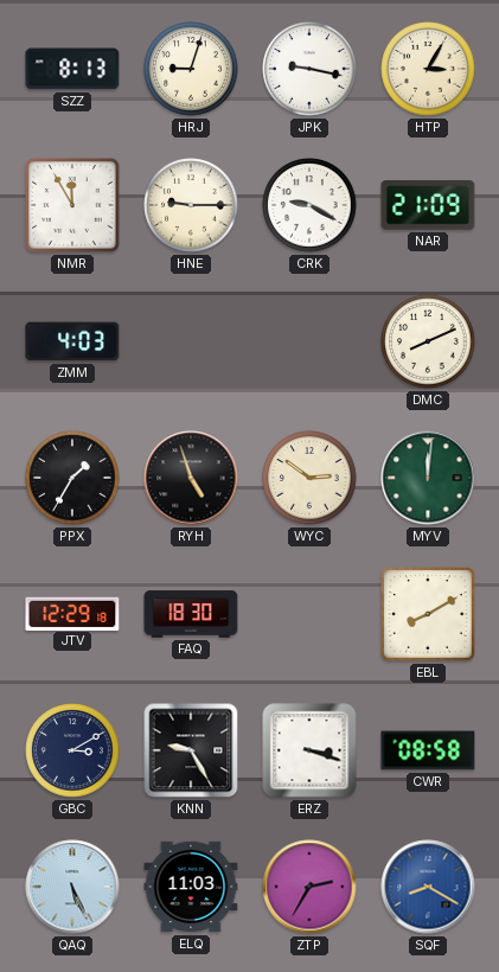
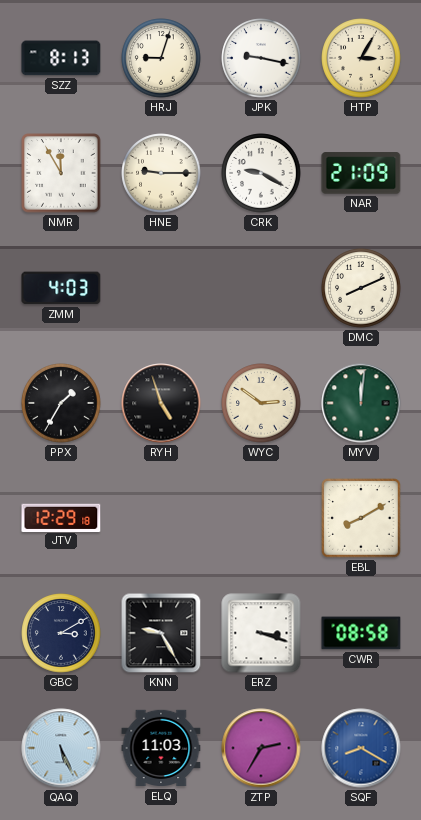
FAQ: 18:30 -> none
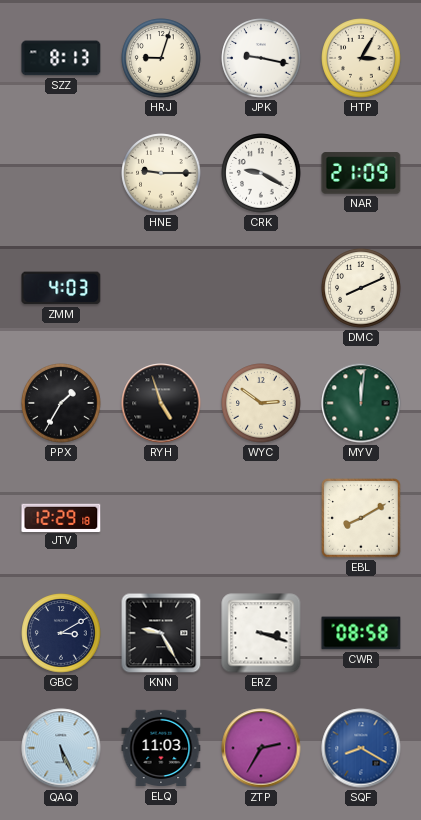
NMR: 11:55 -> none
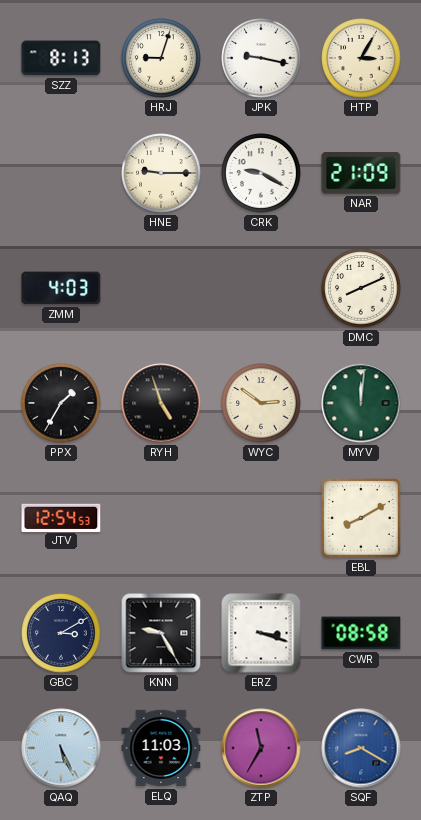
JTV: 12:29 -> 12:54
ZTP: 2:35 -> 11:35
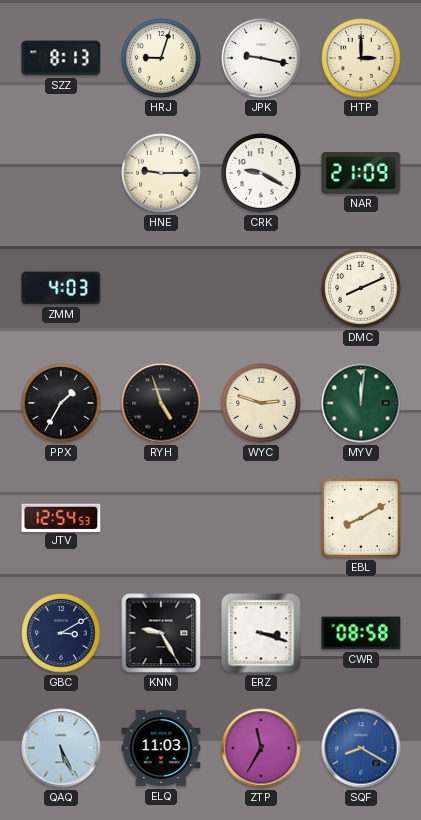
HTP: 3:05 -> 3:00
WYC: 2:51 -> 2:48
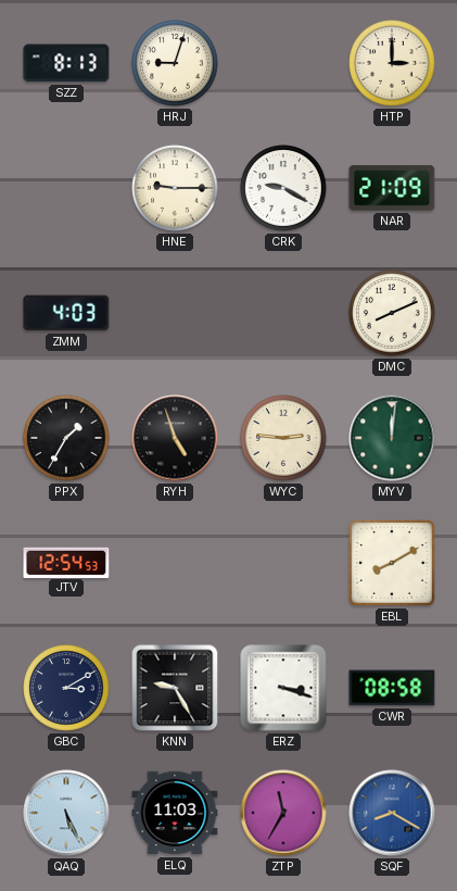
JPK: 9:17 -> none
WYC: 2:48 -> 2:46
